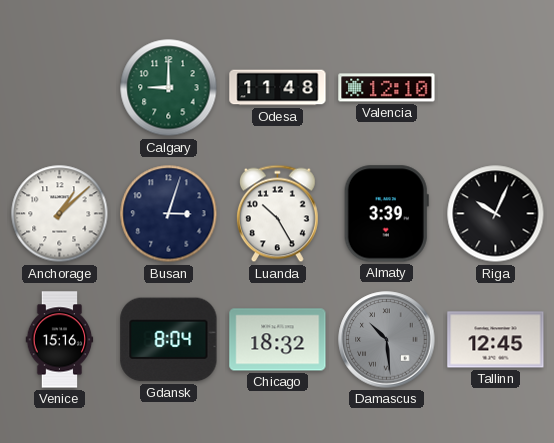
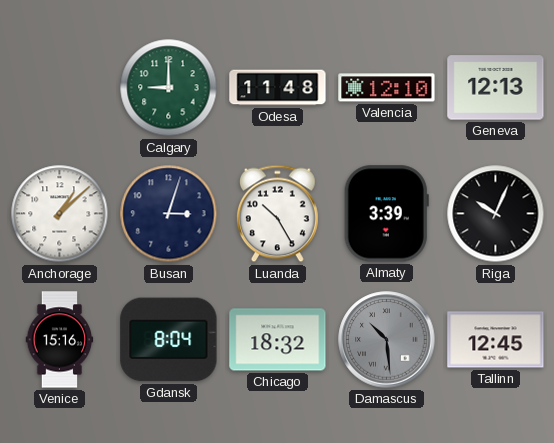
Geneva: none -> 12:13
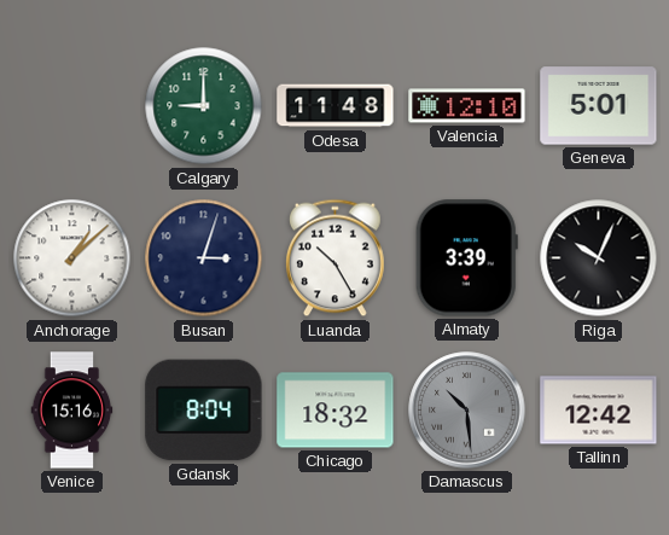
Geneva: 12:13 -> 5:01
Tallinn: 12:45 -> 12:42
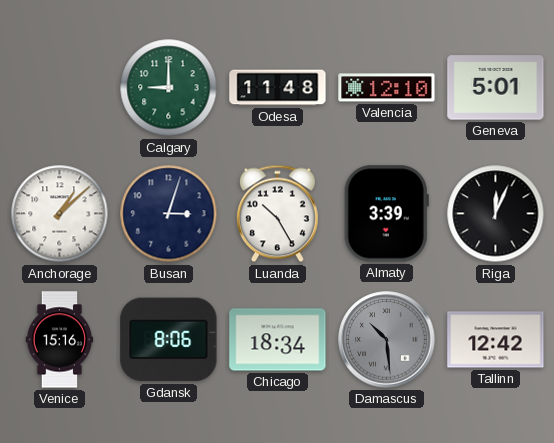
Riga: 10:04 -> 12:04
Gdansk: 8:04 -> 8:06
Chicago: 18:32 -> 18:34
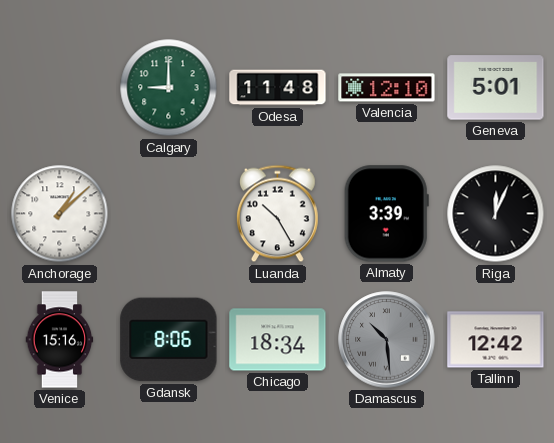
Busan: 3:03 -> none
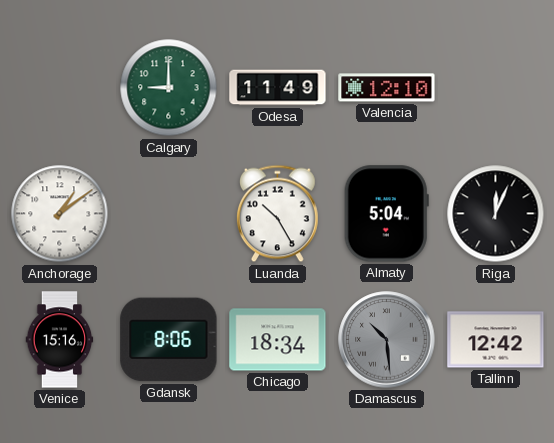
Odesa: 11:48 -> 11:49
Geneva: 5:01 -> none
Anchorage: 1:08 -> 1:09
Almaty: 3:39 -> 5:04
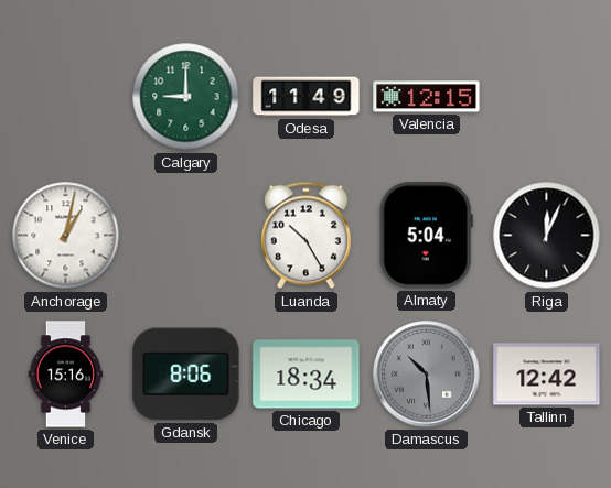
Valencia: 12:10 -> 12:15
Anchorage: 1:09 -> 1:02
